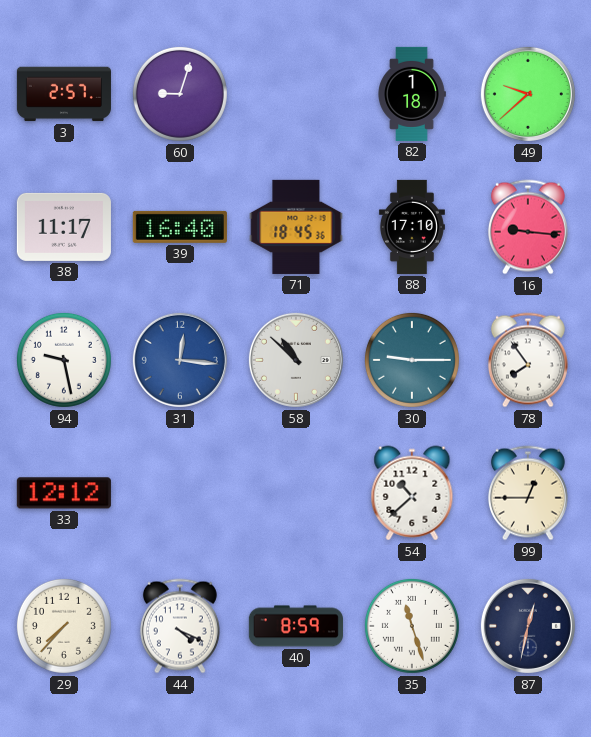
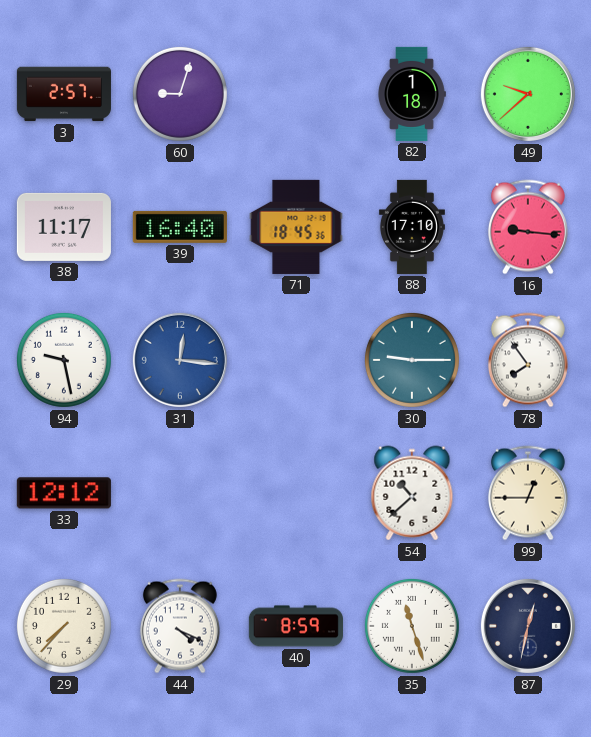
58: 10:52 -> none
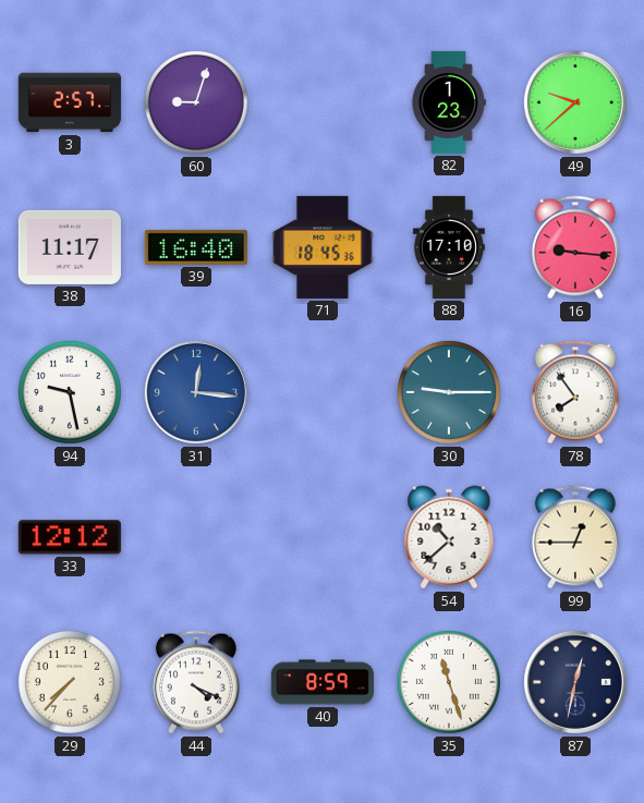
82: 1:18 -> 1:23
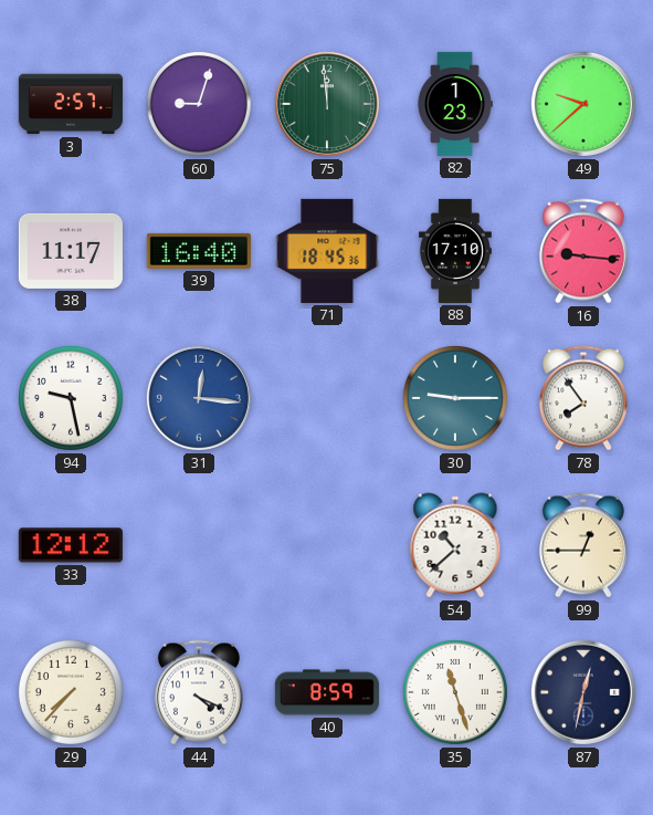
75: none -> 11:59
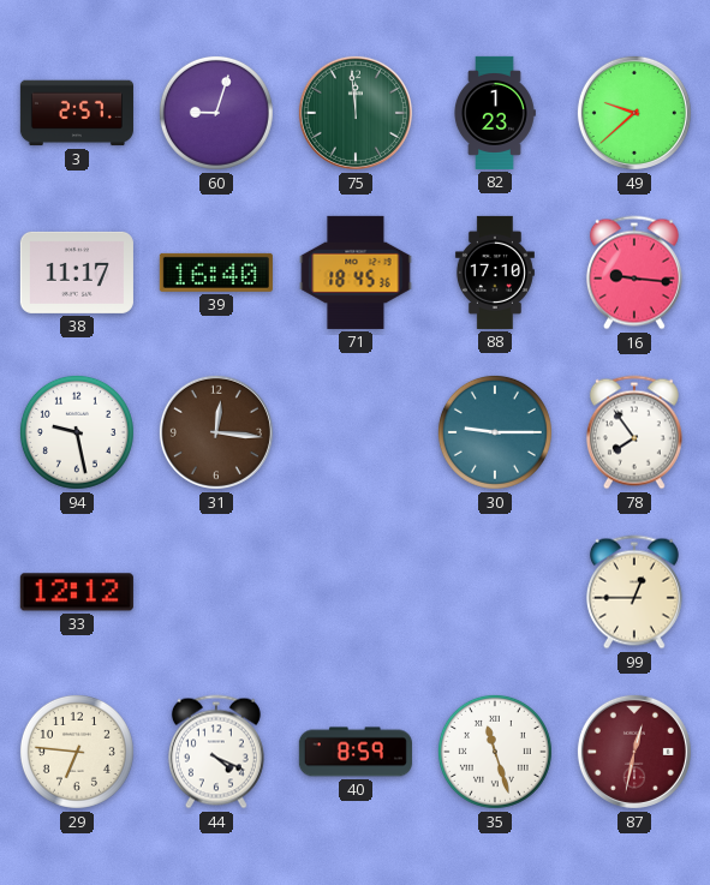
31 dial: blue -> brown
54: 10:38 -> none
29: 7:37 -> 6:46
87 dial: navy -> burgundy
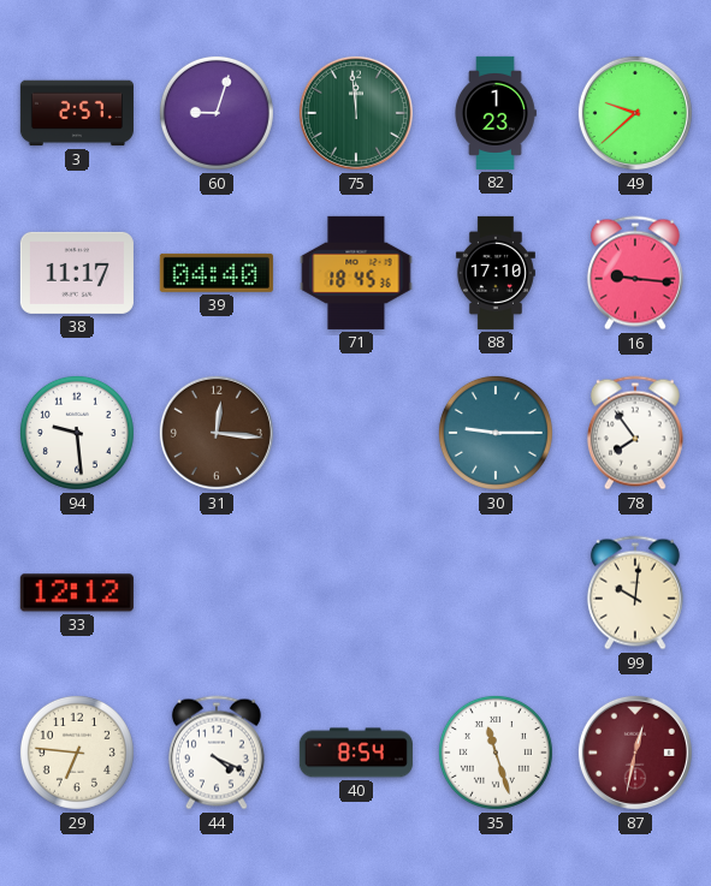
39: 16:40 -> 04:40
94: 9:28 -> 9:29
99: 12:45 -> 10:01
40: 8:59 -> 8:54
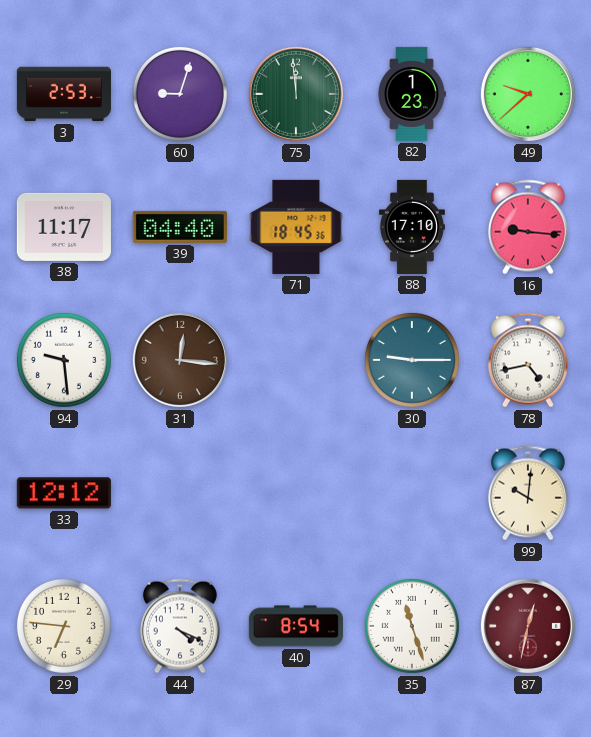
3: 2:57 -> 2:53
78: 7:54 -> 4:43
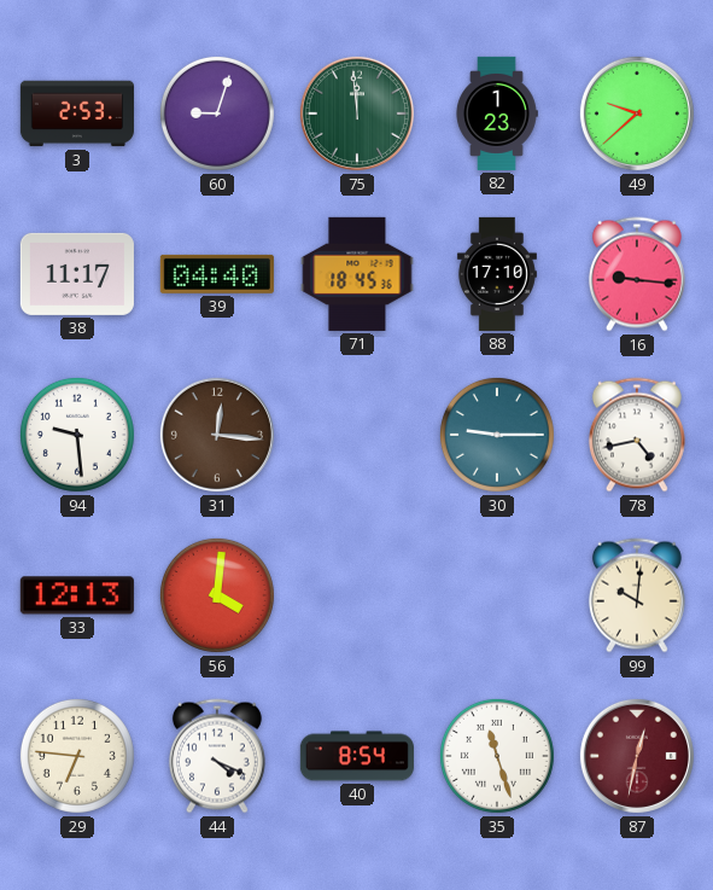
33: 12:12 -> 12:13
56: none -> 4:01
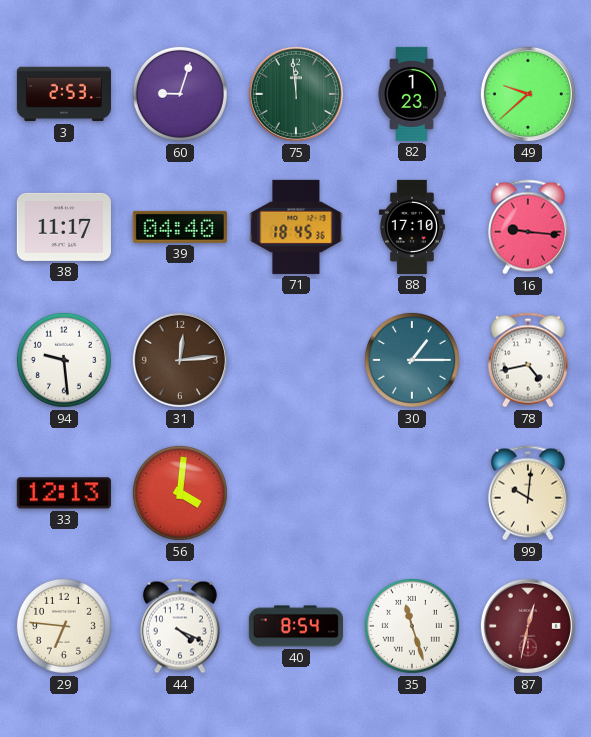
31: 12:16 -> 12:14
30: 9:15 -> 1:15
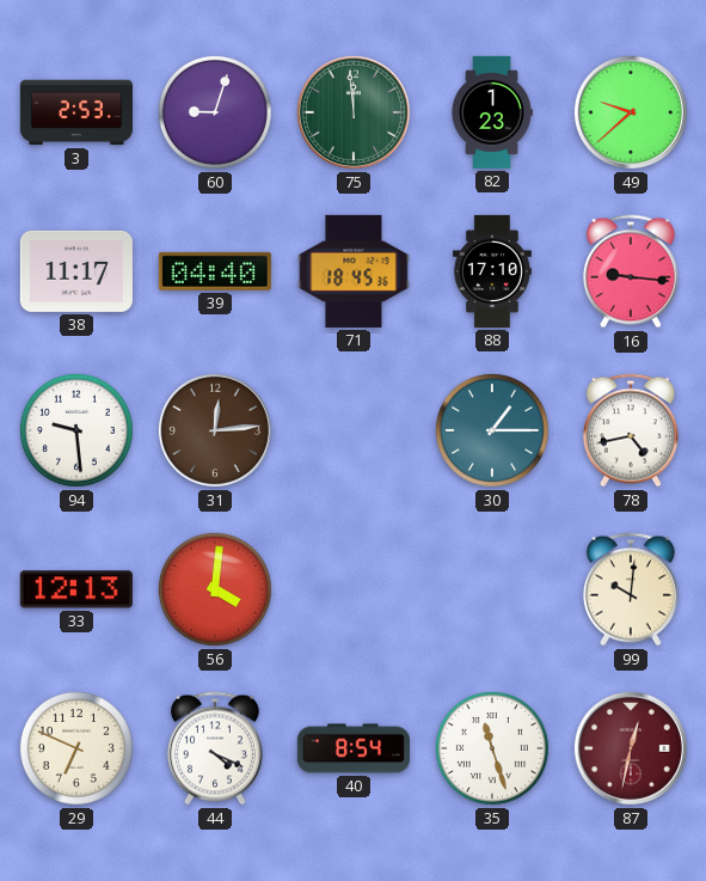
29: 6:46 -> 6:49
